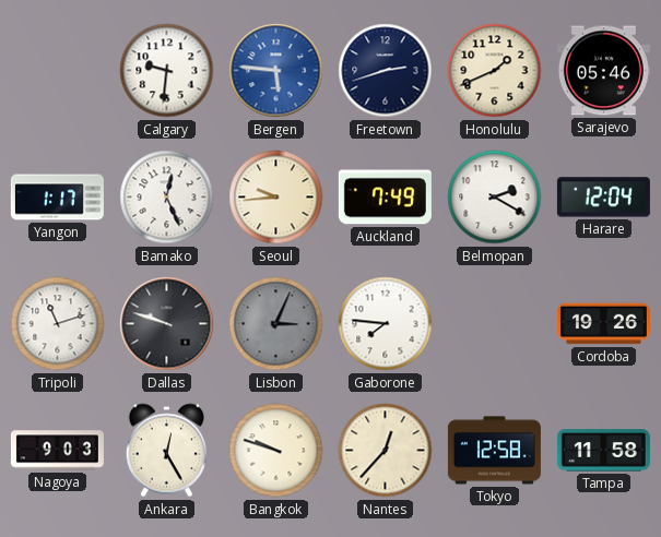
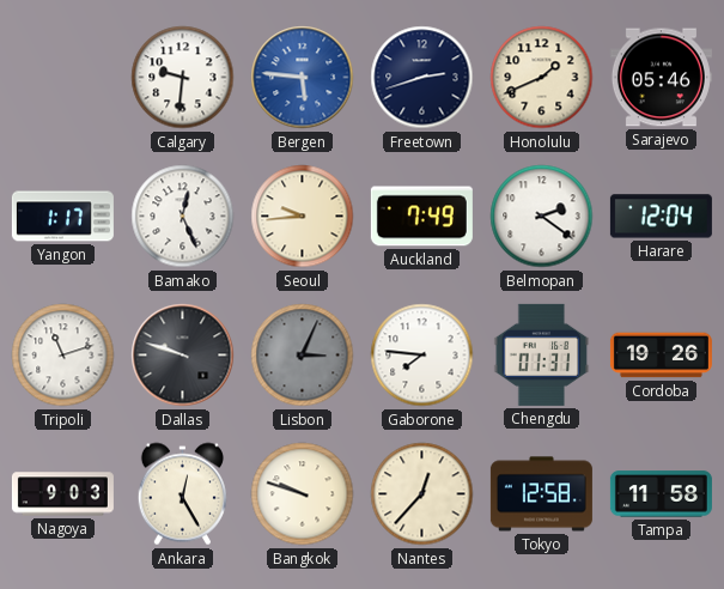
Belmopan: 2:20 -> 2:21
Chengdu: none -> 01:31
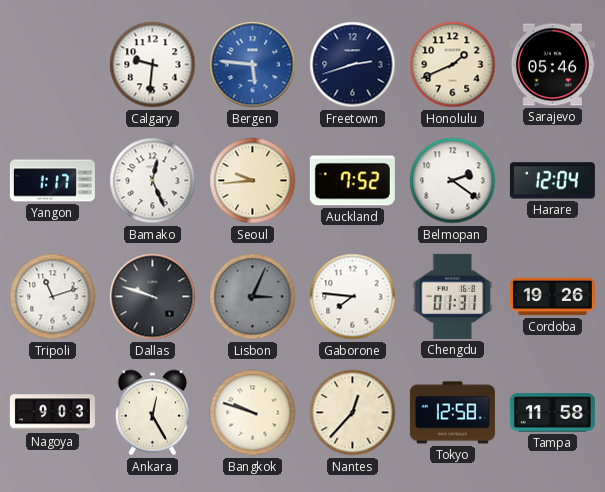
Auckland: 7:49 -> 7:52
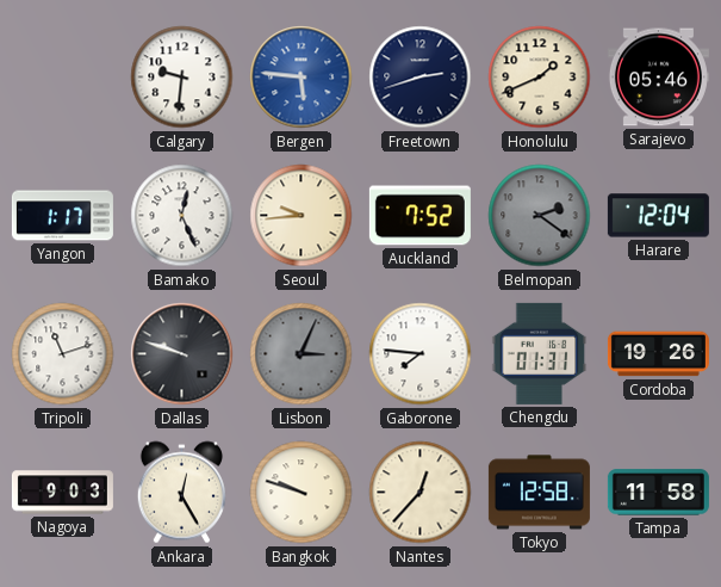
Belmopan dial: white -> grey
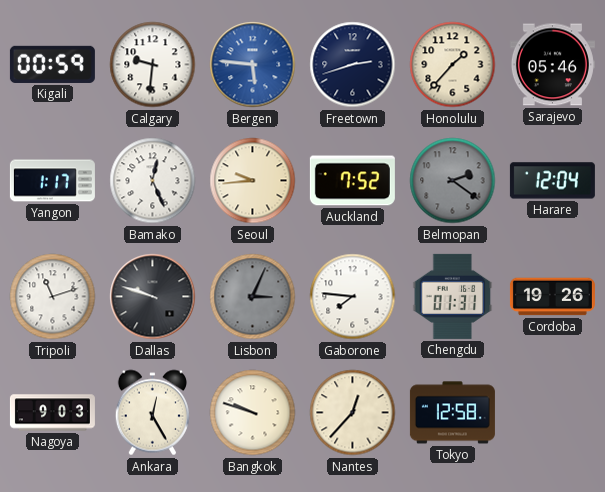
Kigali: none -> 00:59
Honolulu: 1:41 -> 1:37
Tampa: 11:58 -> none
